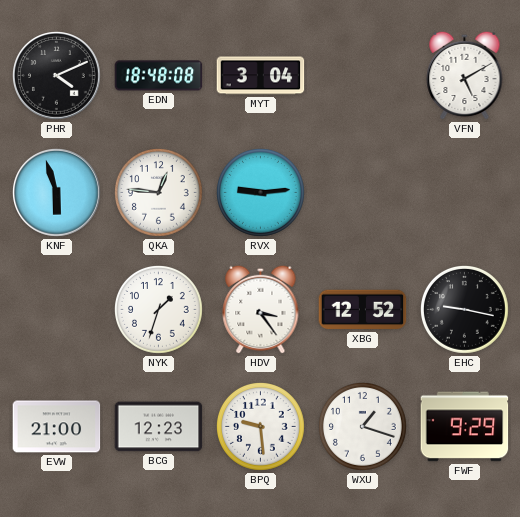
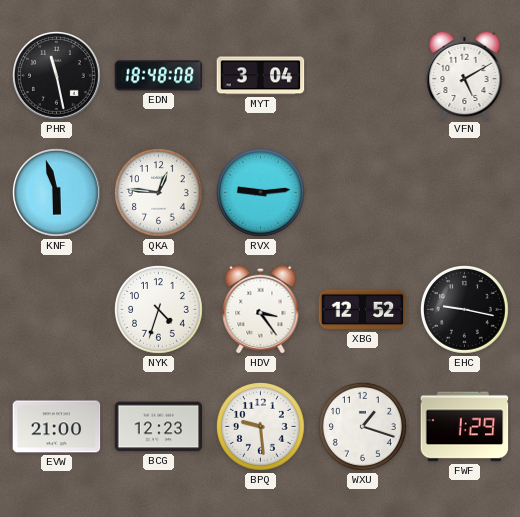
PHR: 4:11 -> 11:28
NYK: 1:33 -> 4:33
FWF: 9:29 -> 1:29
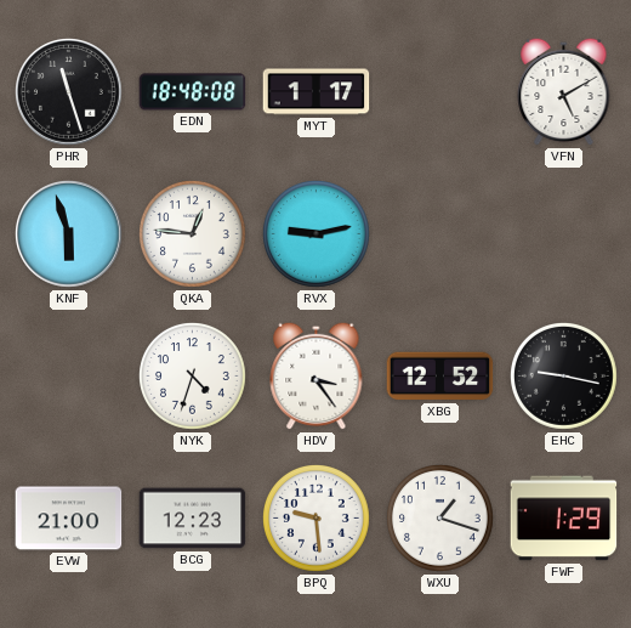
PHR: 11:28 -> 11:27
MYT: 3:04 -> 1:17
RVX: 9:14 -> 9:13
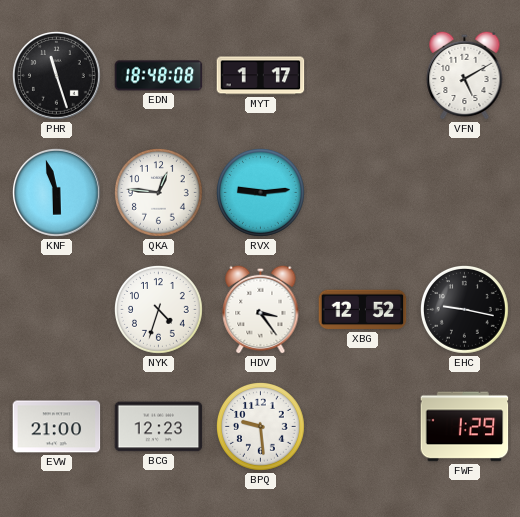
RVX: 9:13 -> 9:14
WXU: 1:18 -> none
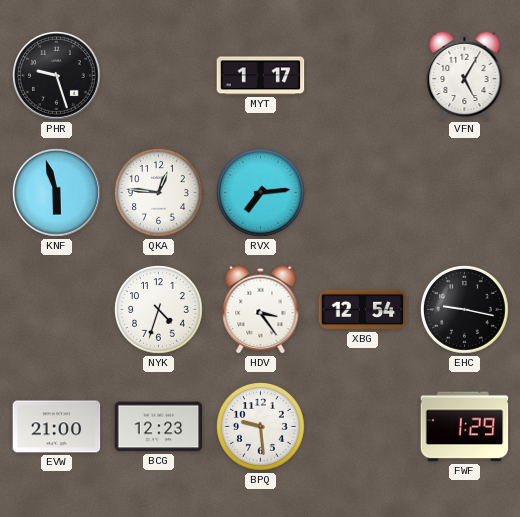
PHR: 11:27 -> 9:27
EDN: 18:48 -> none
VFN: 5:10 -> 5:05
RVX: 9:14 -> 7:14
XBG: 12:52 -> 12:54
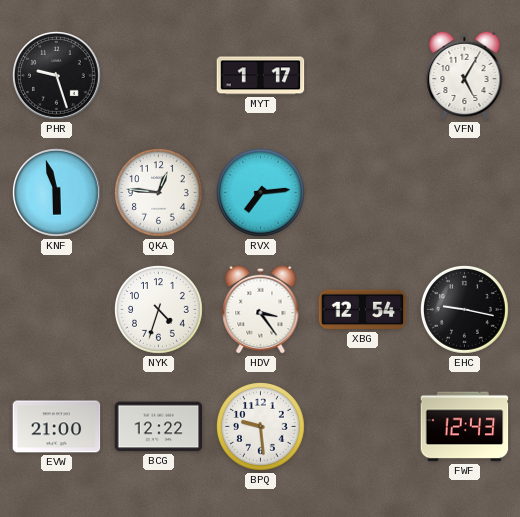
BCG: 12:23 -> 12:22
FWF: 1:29 -> 12:43
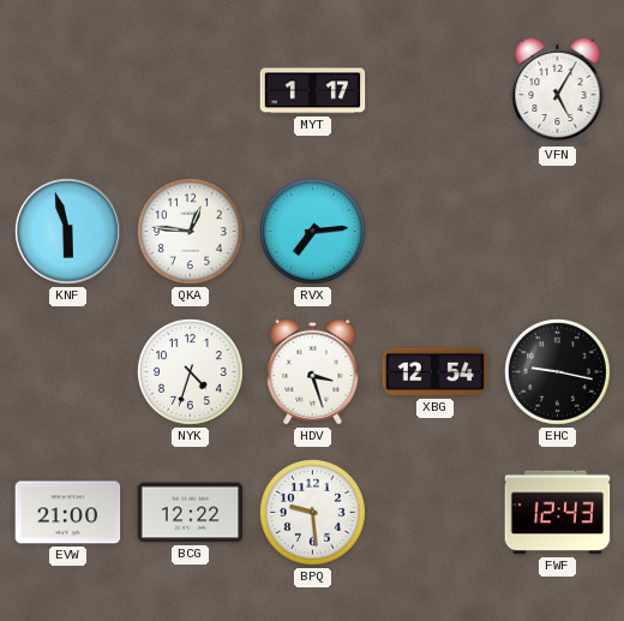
PHR: 9:27 -> none
HDV: 3:24 -> 3:27
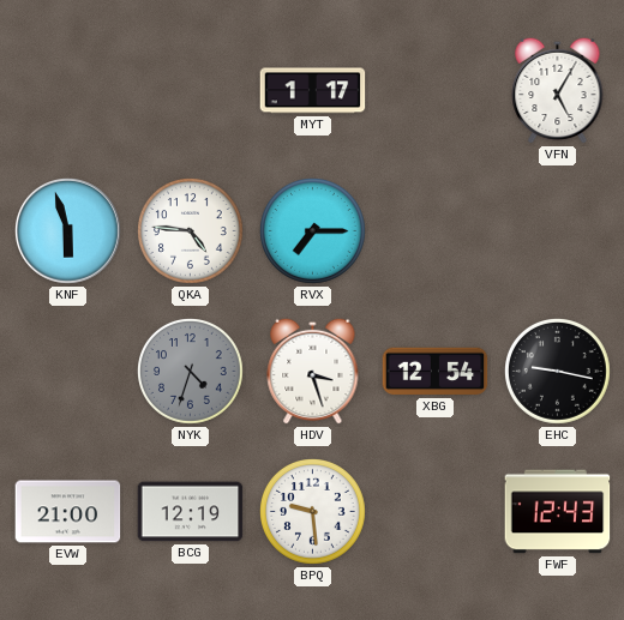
QKA: 12:46 -> 4:46
RVX: 7:14 -> 7:15
NYK dial: white -> grey
BCG: 12:22 -> 12:19
